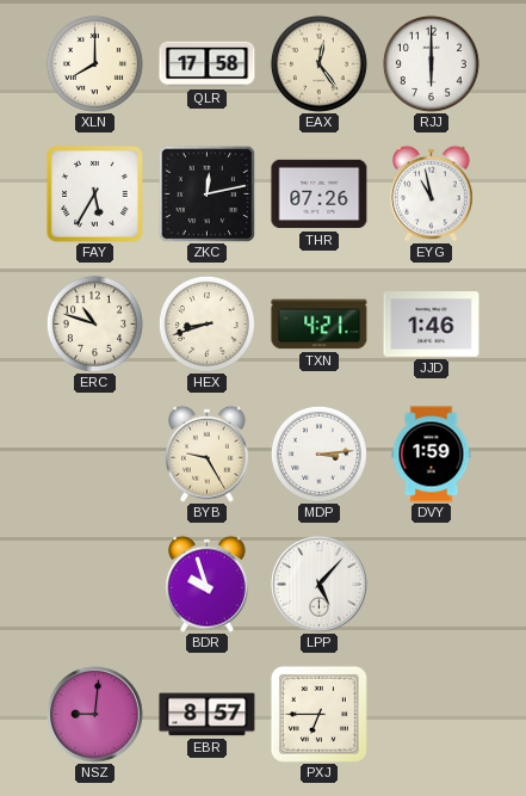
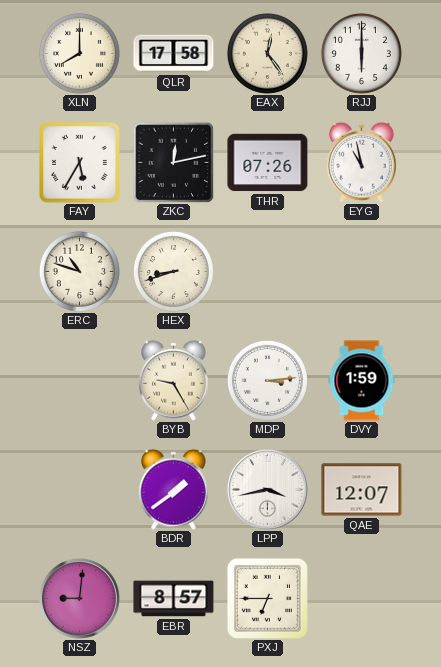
TXN: 4:21 -> none
JJD: 1:46 -> none
BDR: 9:57 -> 1:39
LPP: 5:07 -> 3:43
QAE: none -> 12:07
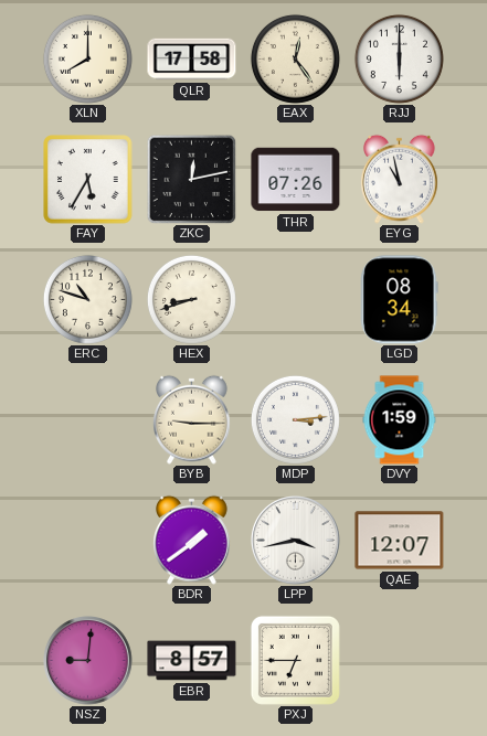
LGD: none -> 08:34
BYB: 9:25 -> 9:15
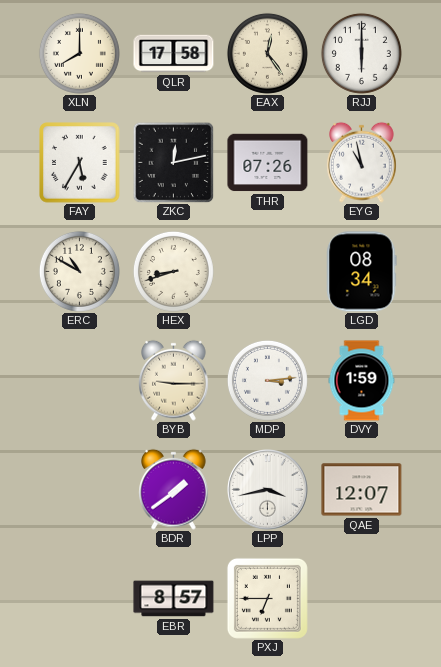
ERC: 10:48 -> 10:50
NSZ: 9:01 -> none
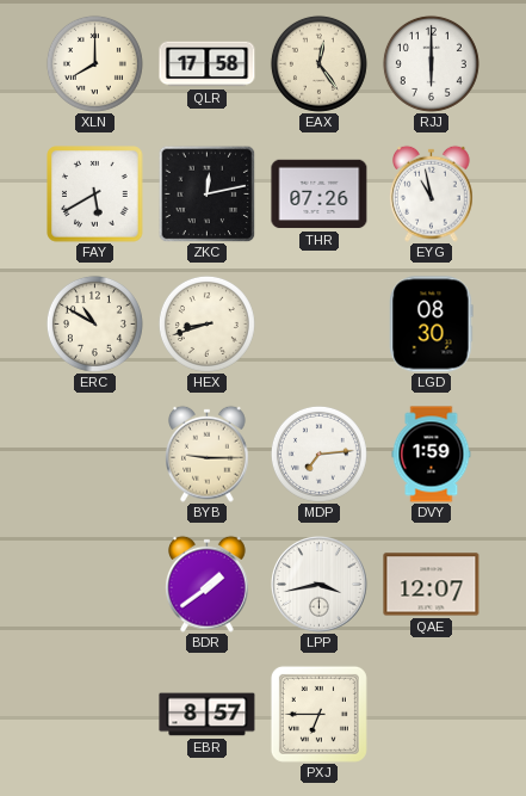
FAY: 5:35 -> 5:40
LGD: 08:34 -> 08:30
MDP: 3:14 -> 7:14
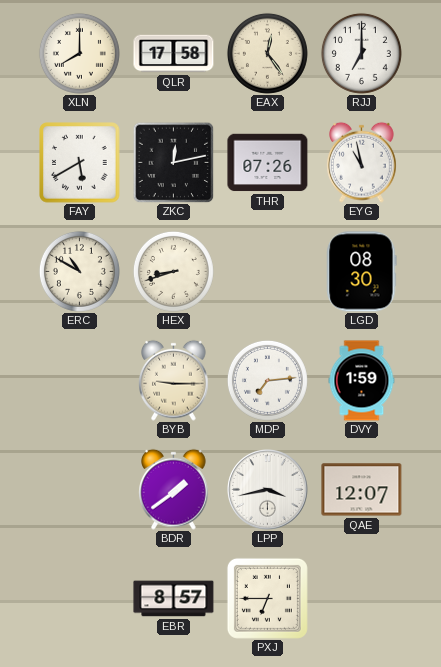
RJJ: 6:00 -> 7:00
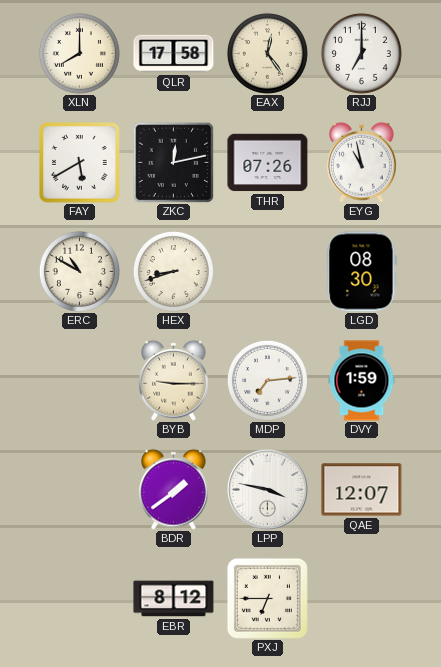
LPP: 3:43 -> 3:47
EBR: 8:57 -> 8:12
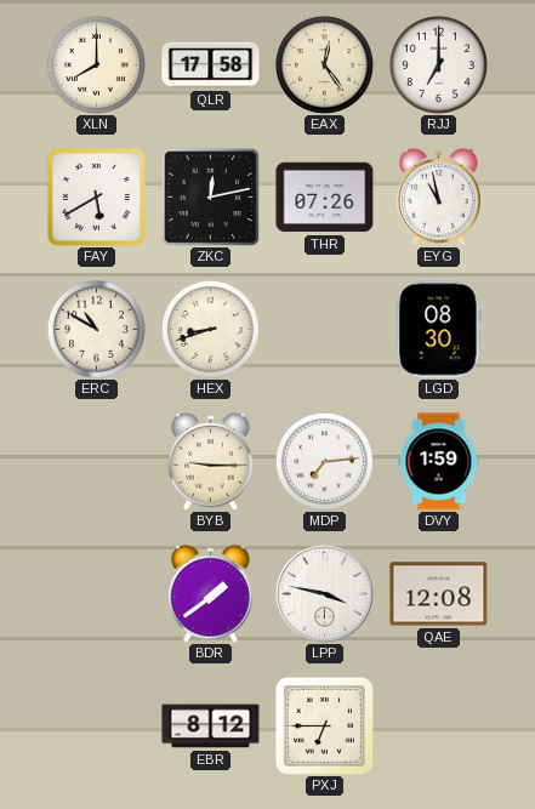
QAE: 12:07 -> 12:08
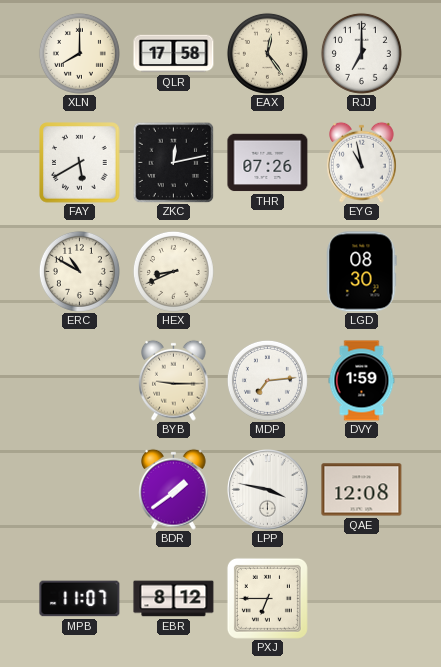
HEX: 8:42 -> 8:41
MPB: none -> 11:07
